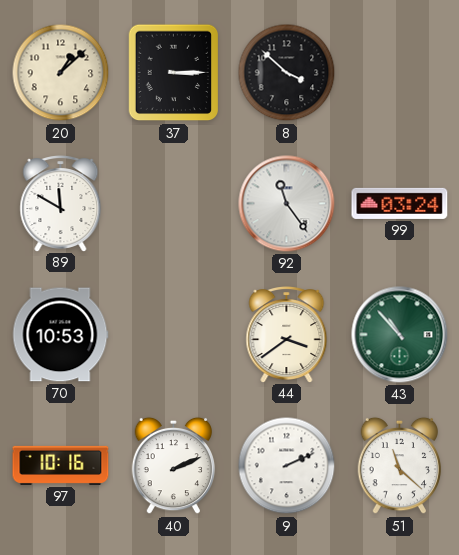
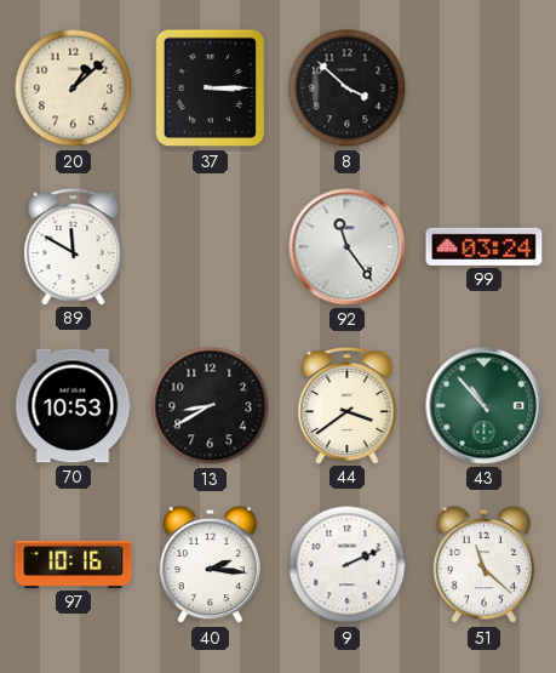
13: none -> 8:40
40: 2:11 -> 2:16
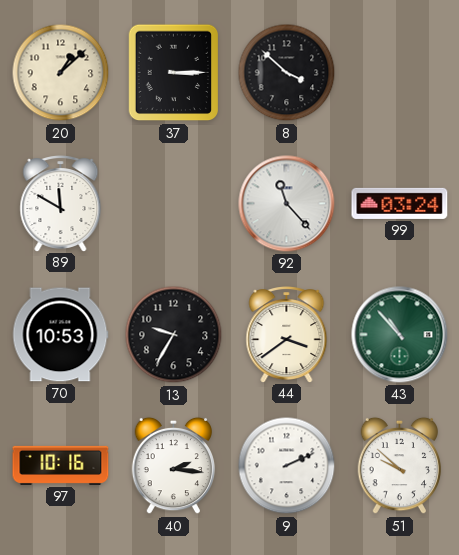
92: 11:24 -> 11:23
13: 8:40 -> 9:35
51: 11:22 -> 9:52
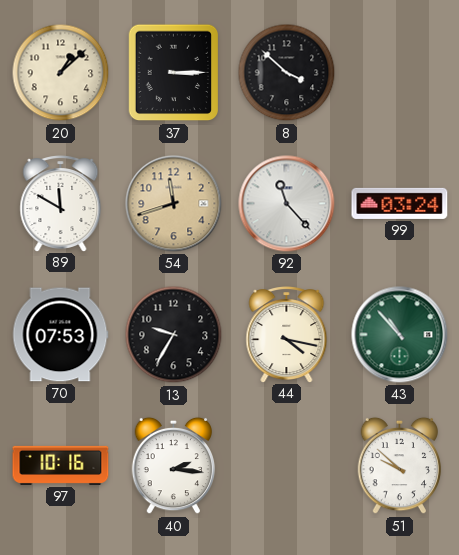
54: none -> 11:42
70: 10:53 -> 07:53
44: 3:39 -> 4:17
9: 2:11 -> none
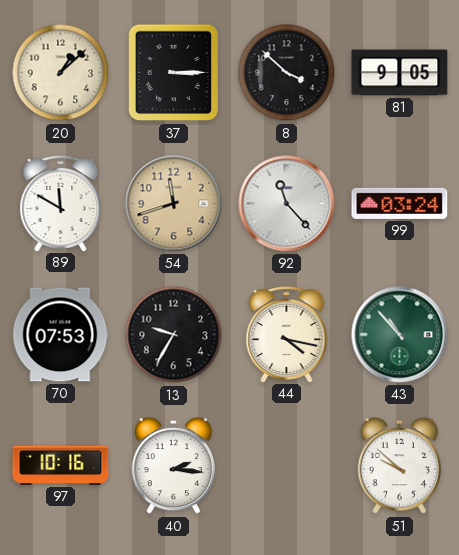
81: none -> 9:05
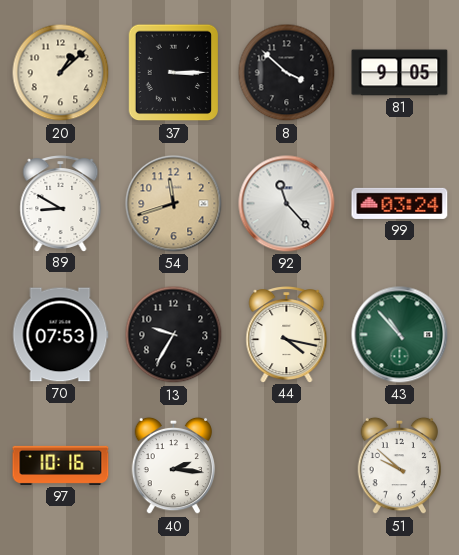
89: 11:50 -> 8:50
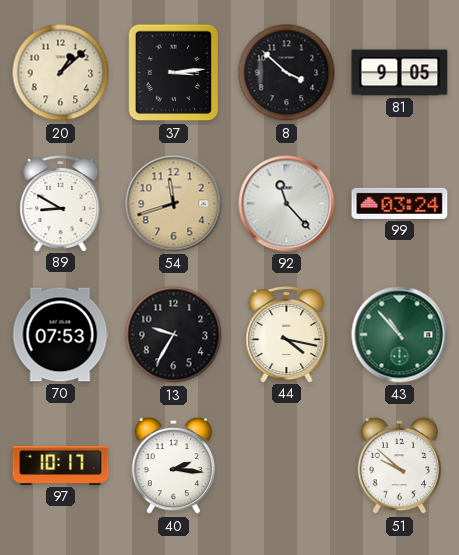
37: 3:15 -> 3:14
97: 10:16 -> 10:17
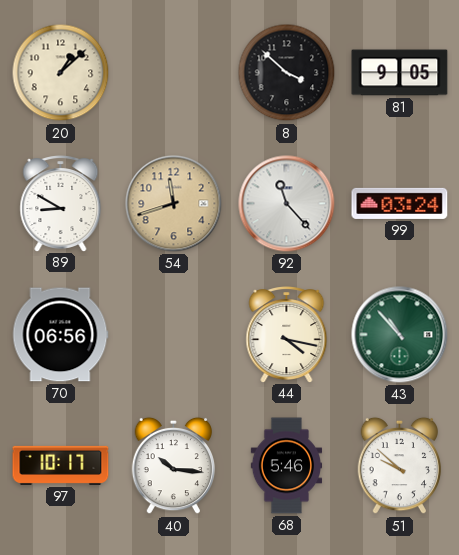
37: 3:14 -> none
70: 07:53 -> 06:56
13: 9:35 -> none
40: 2:16 -> 10:16
68: none -> 5:46
